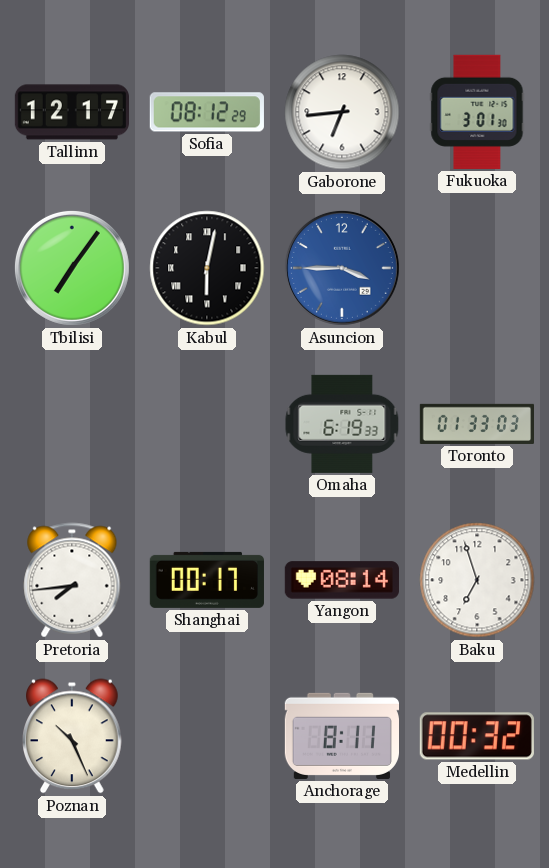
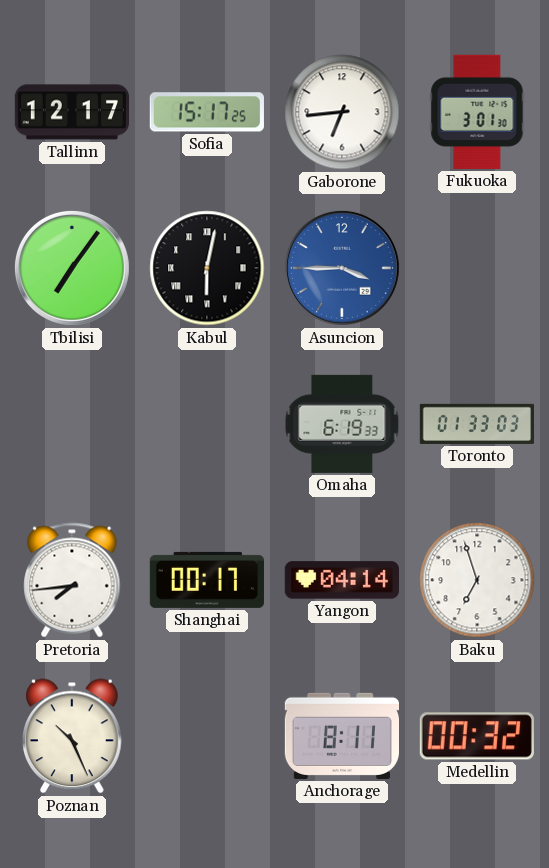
Sofia: 08:12 -> 15:17
Yangon: 08:14 -> 04:14
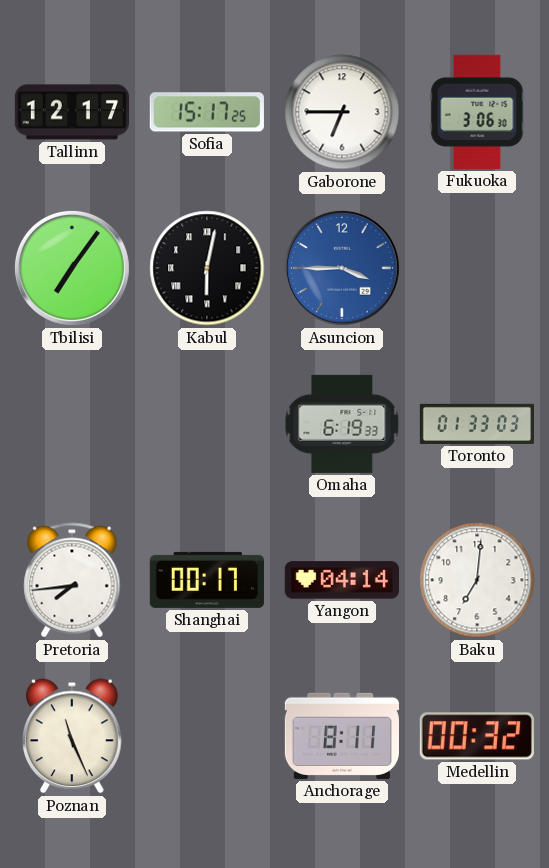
Gaborone: 6:44 -> 6:45
Fukuoka: 3:01 -> 3:06
Baku: 6:57 -> 7:01
Poznan: 10:26 -> 11:26
